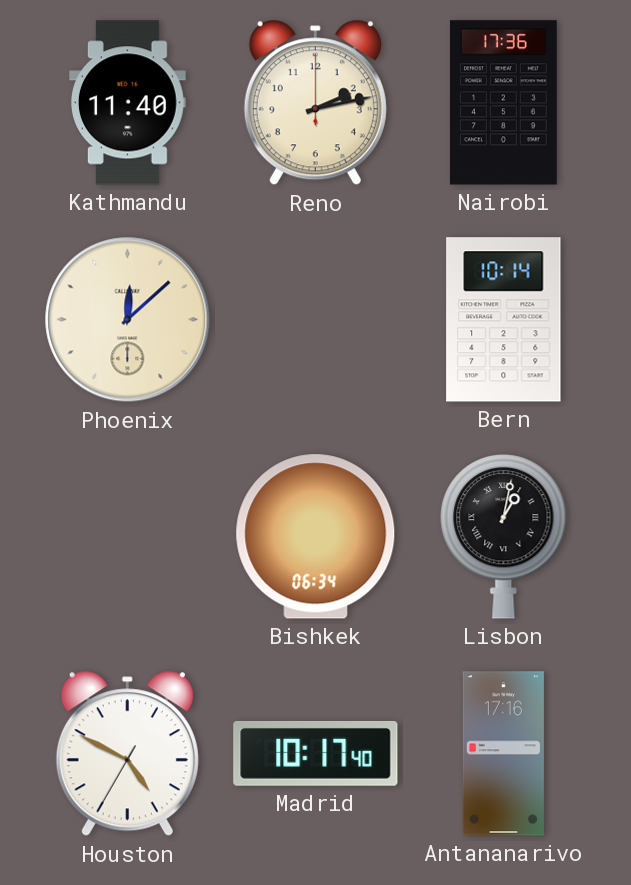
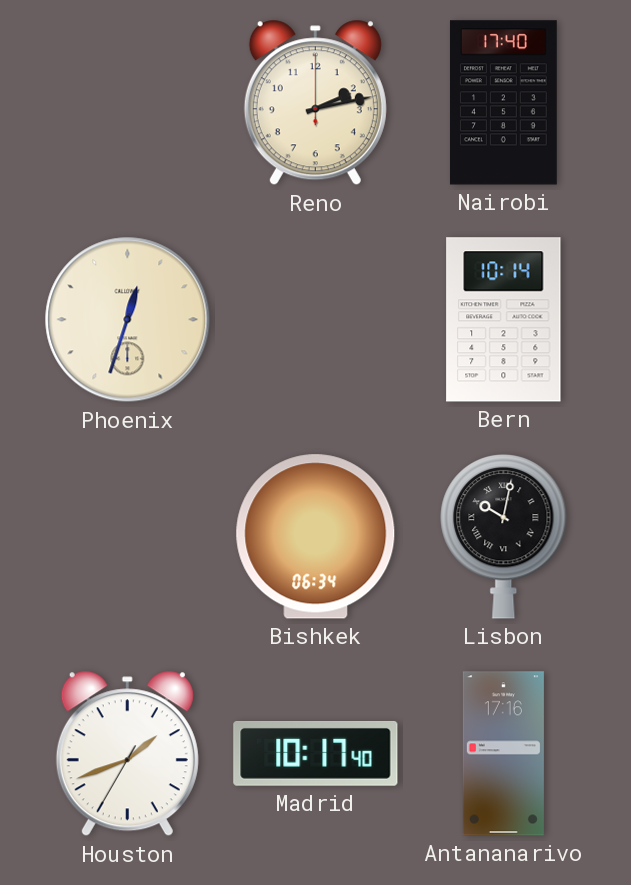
Kathmandu: 11:40 -> none
Nairobi: 17:36 -> 17:40
Phoenix: 12:08 -> 12:33
Lisbon: 1:02 -> 10:02
Houston: 4:49 -> 1:41
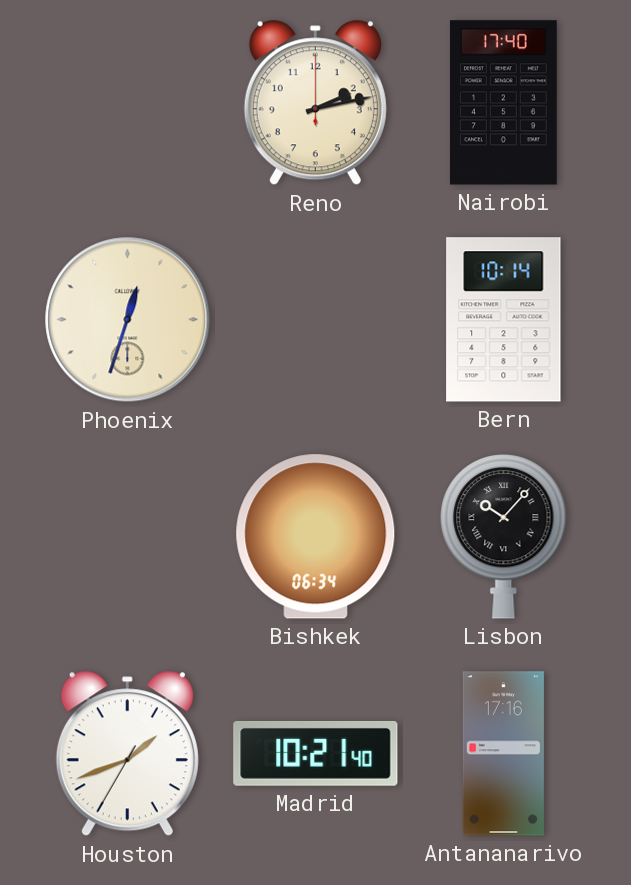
Lisbon: 10:02 -> 10:07
Madrid: 10:17 -> 10:21
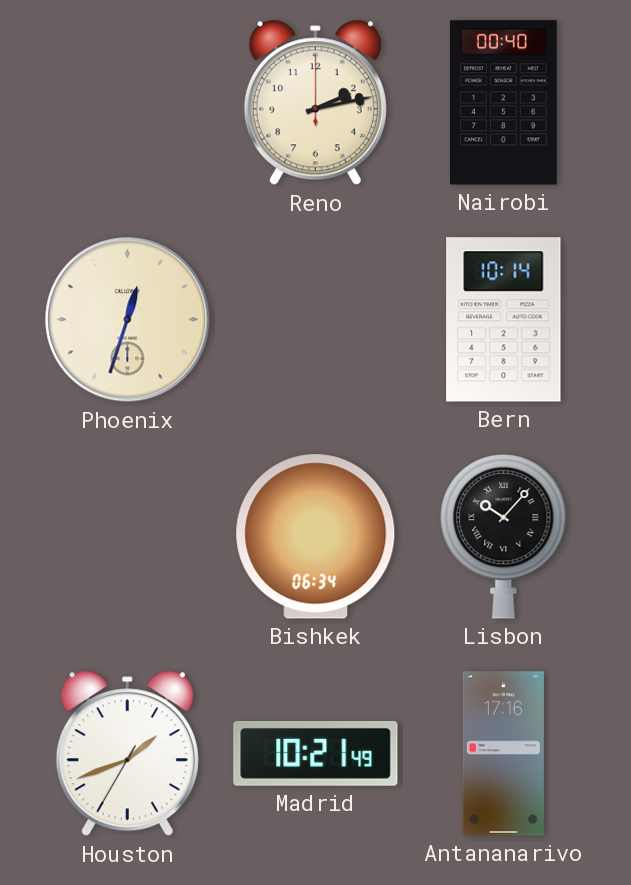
Nairobi: 17:40 -> 00:40
Madrid: 10:21:40 -> 10:21:49
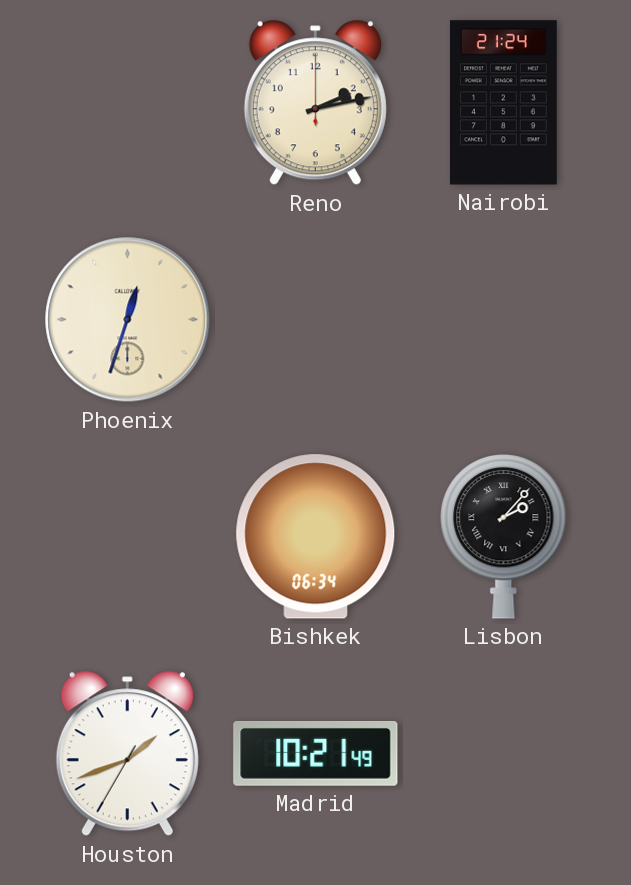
Nairobi: 00:40 -> 21:24
Bern: 10:14 -> none
Lisbon: 10:07 -> 2:07
Antananarivo: 17:16 -> none
